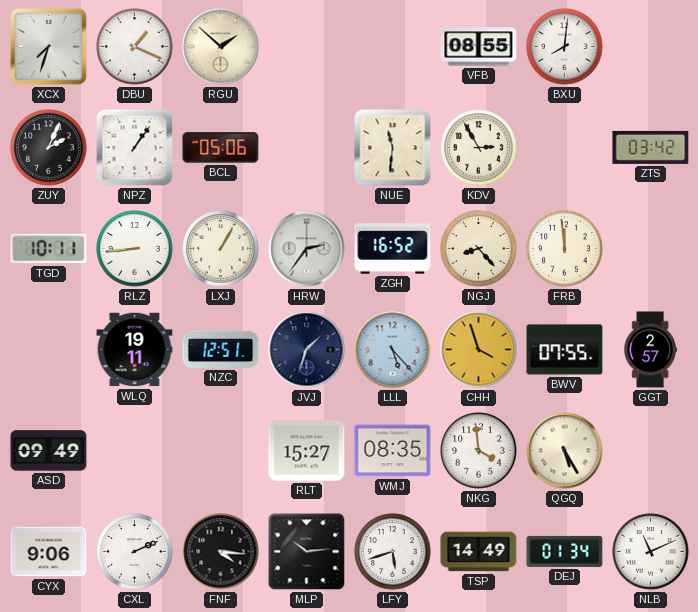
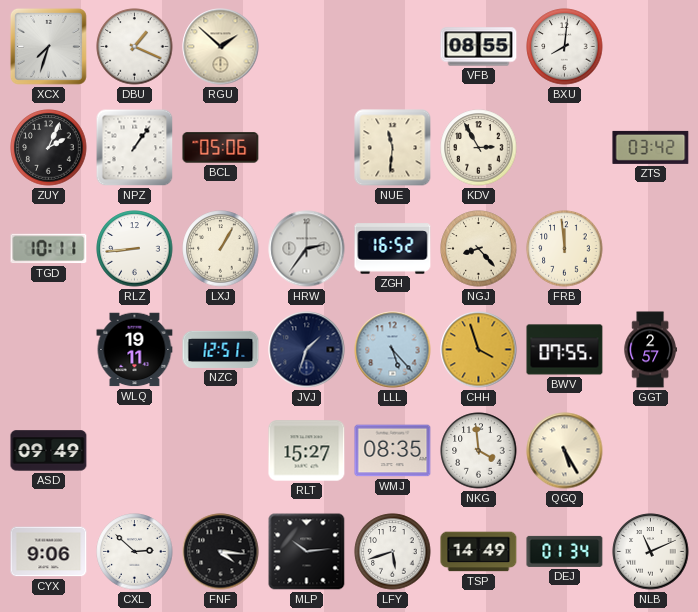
CXL: 2:11 -> 2:52
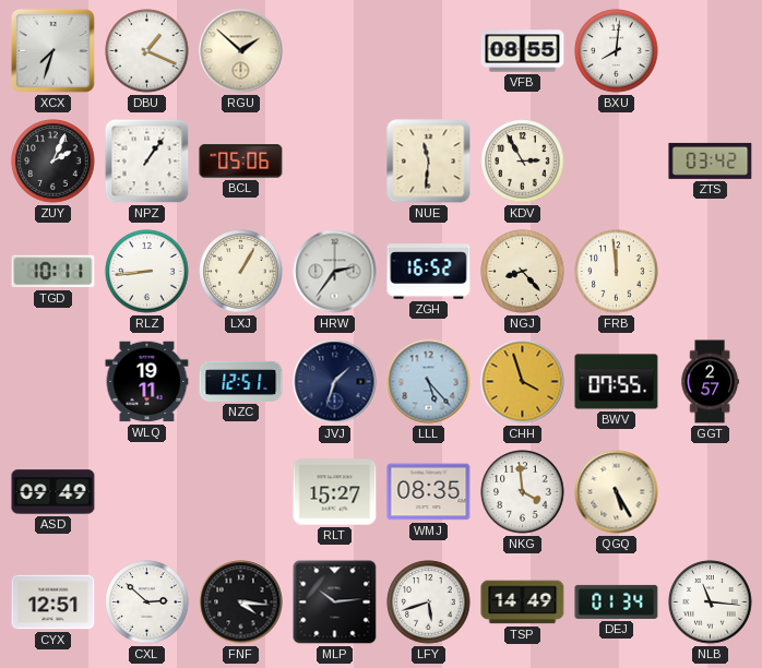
CYX: 9:06 -> 12:51
NLB: 11:11 -> 11:16
